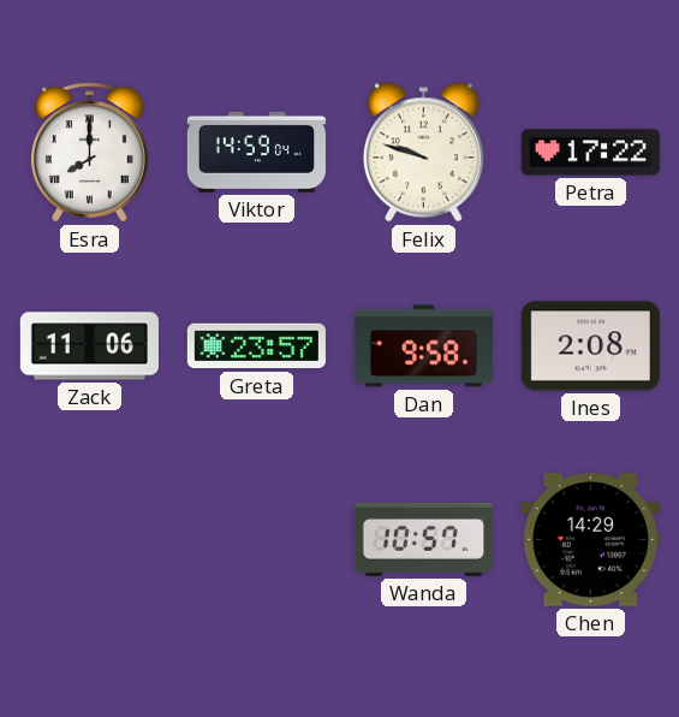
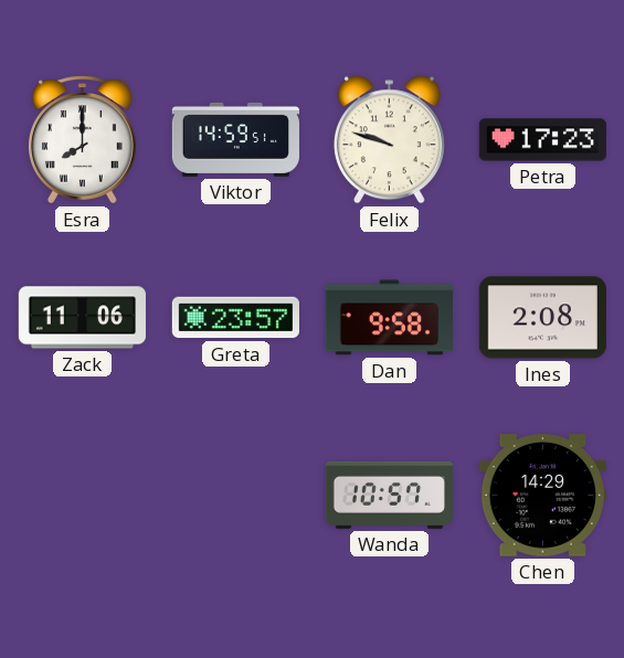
Viktor: 14:59:04 -> 14:59:51
Petra: 17:22 -> 17:23
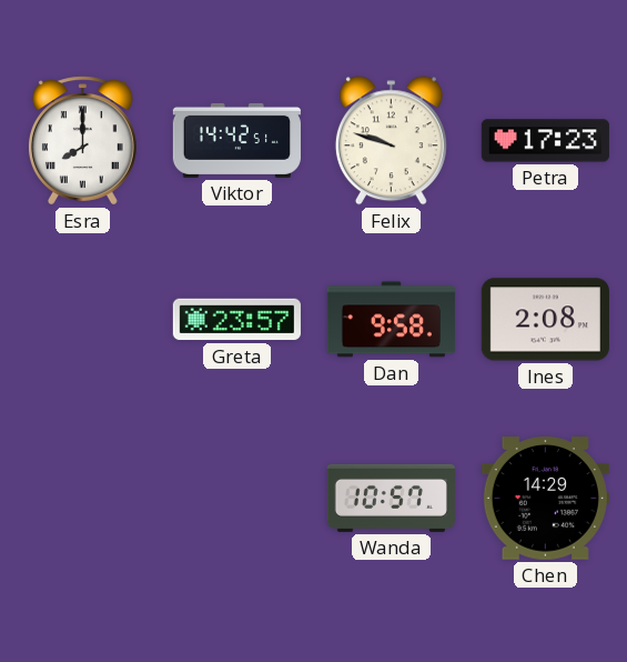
Viktor: 14:59 -> 14:42
Zack: 11:06 -> none
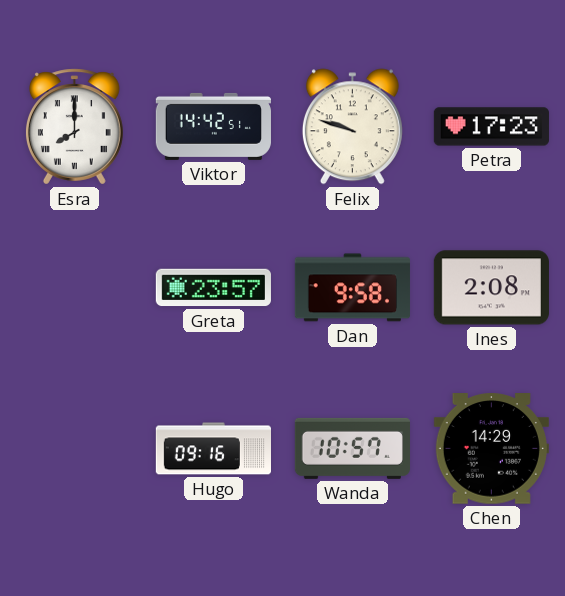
Hugo: none -> 09:16
